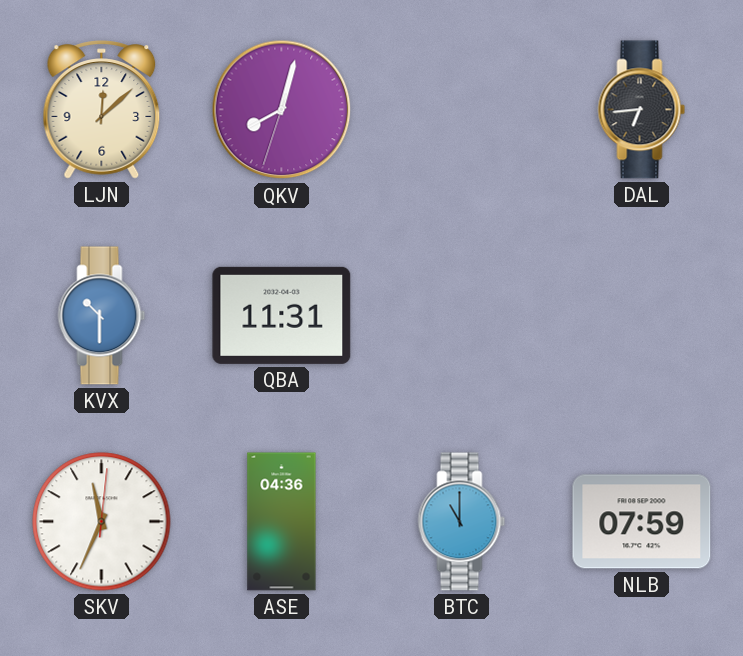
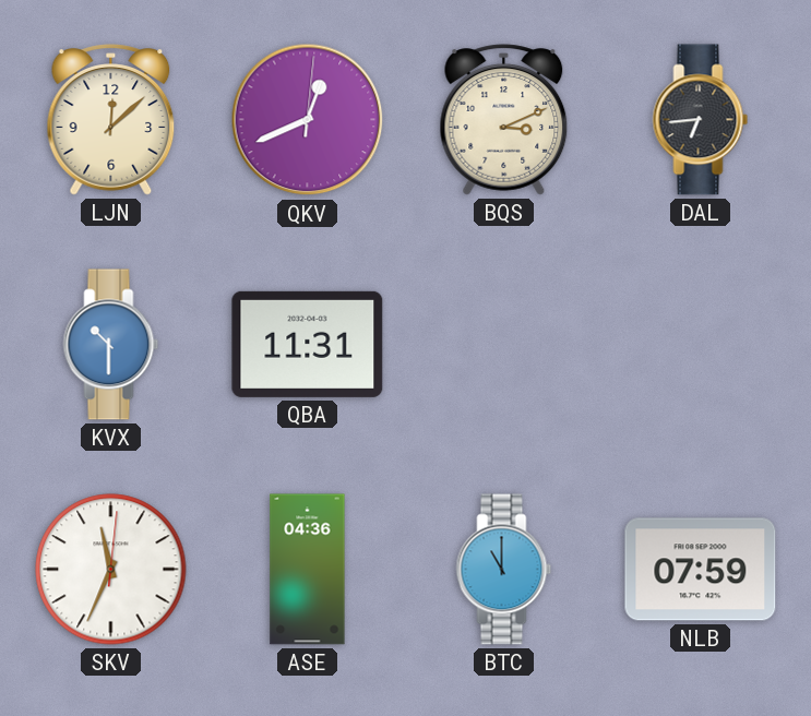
QKV: 8:02 -> 12:41
BQS: none -> 3:11
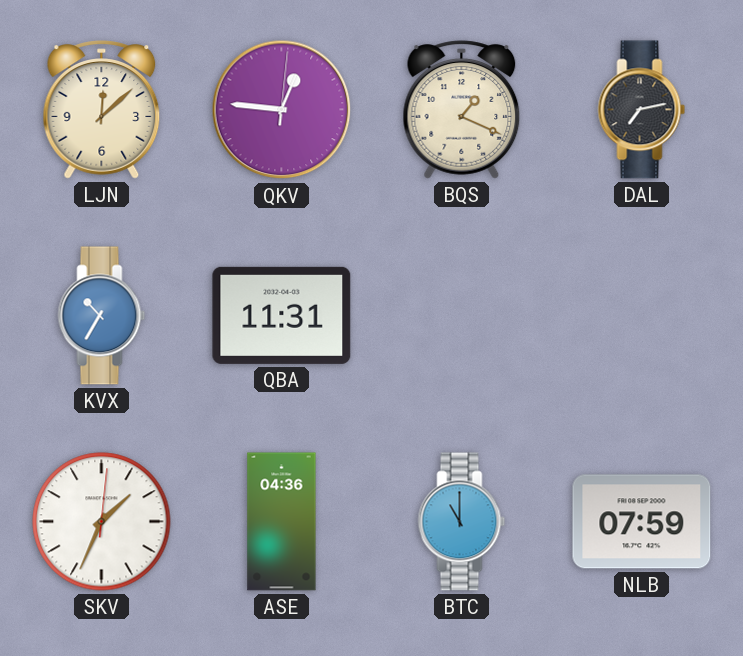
QKV: 12:41 -> 12:46
BQS: 3:11 -> 1:19
DAL: 6:44 -> 7:13
KVX: 10:30 -> 10:35
SKV: 11:34 -> 1:34
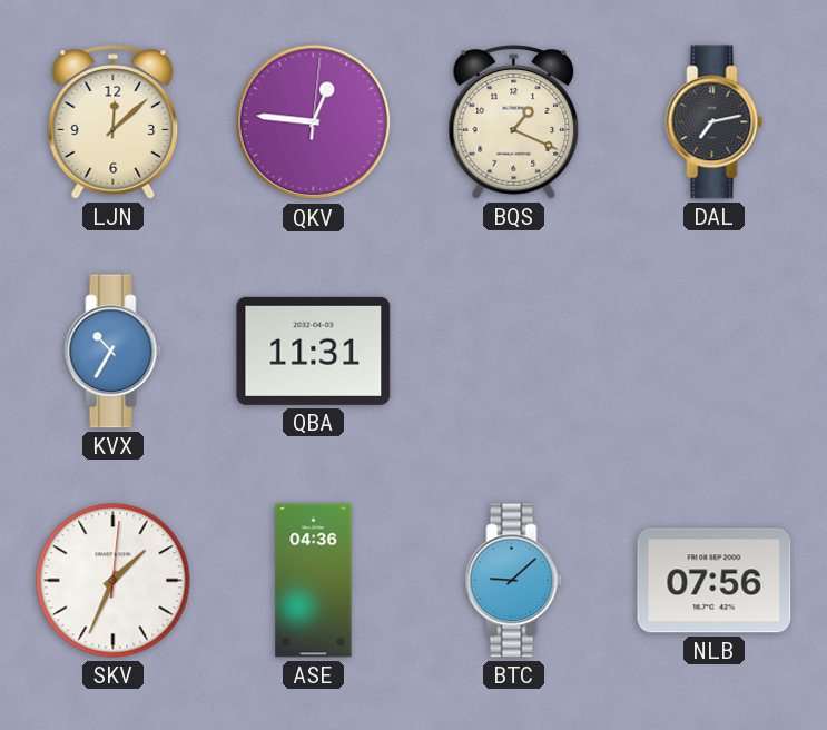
BTC: 11:00 -> 9:08
NLB: 07:59 -> 07:56
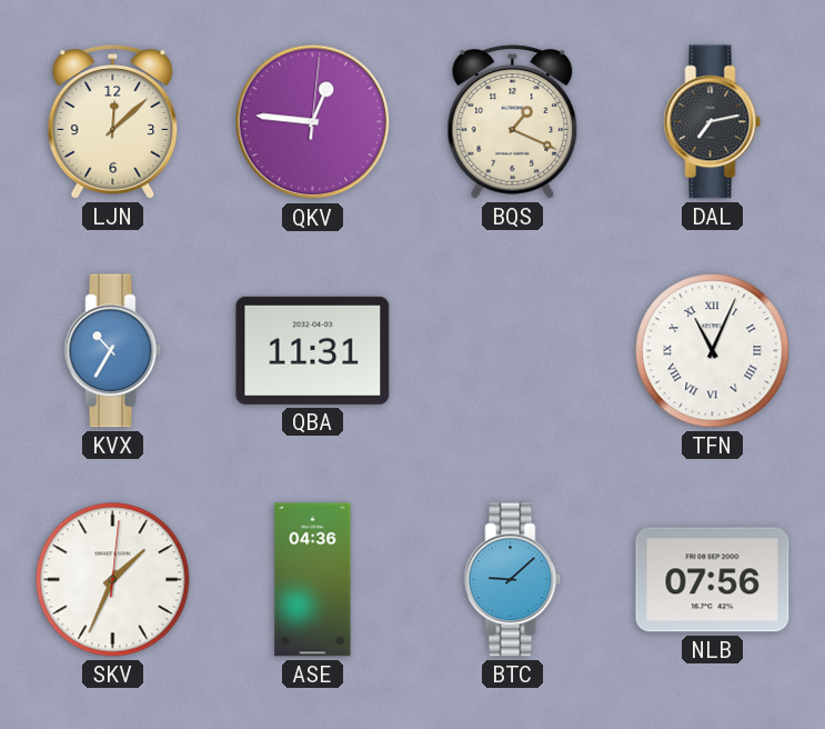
TFN: none -> 11:04
